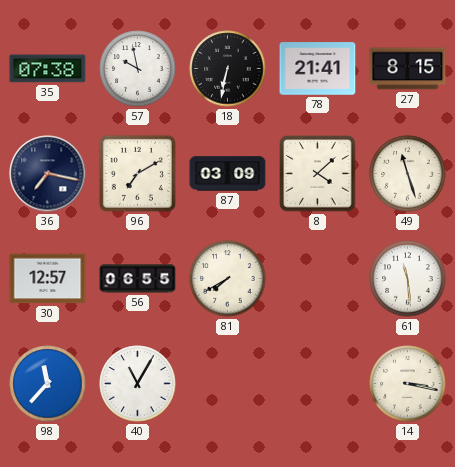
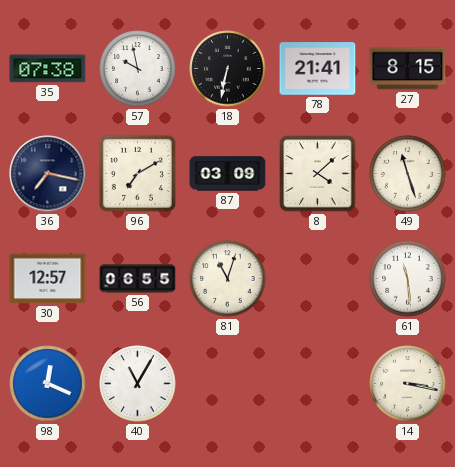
81: 7:40 -> 11:03
98: 11:37 -> 12:19
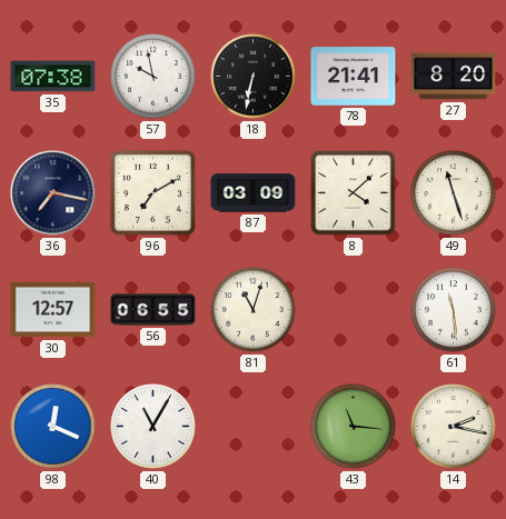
27: 8:15 -> 8:20
43: none -> 11:16
14: 3:17 -> 2:17
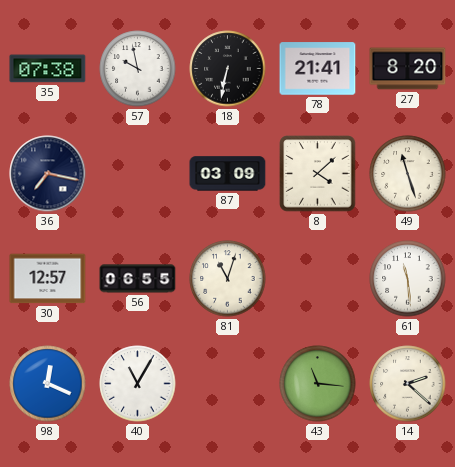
96: 7:10 -> none
14: 2:17 -> 2:22
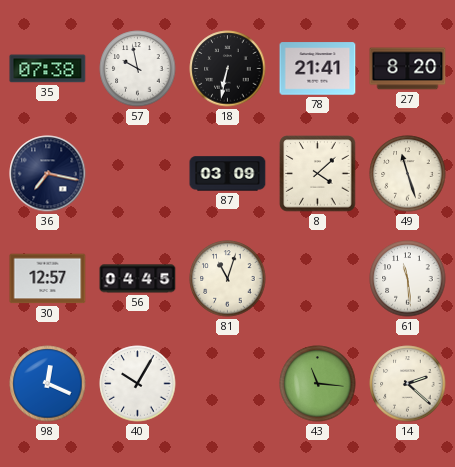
56: 06:55 -> 04:45
40: 11:05 -> 10:05
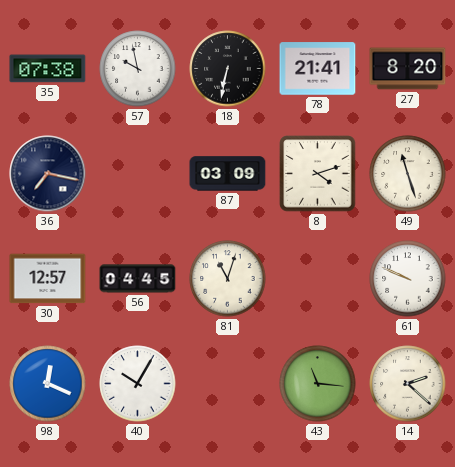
8: 4:08 -> 4:12
61: 11:29 -> 9:49
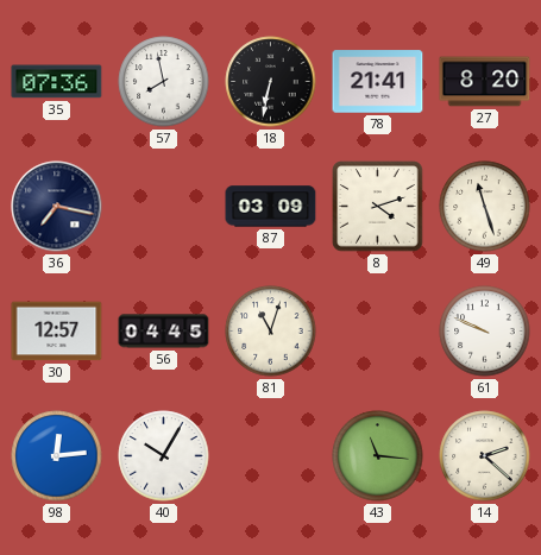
35: 07:38 -> 07:36
57: 9:58 -> 7:58
98: 12:19 -> 12:14
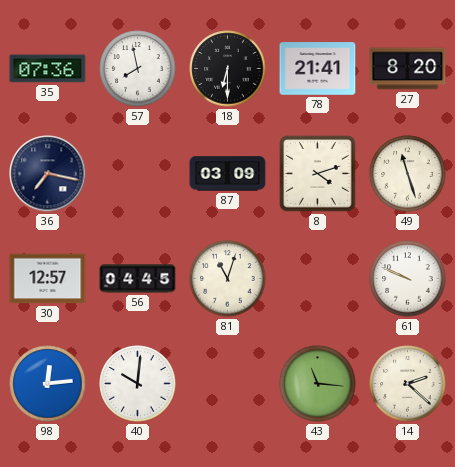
18: 6:32 -> 6:30
40: 10:05 -> 10:01
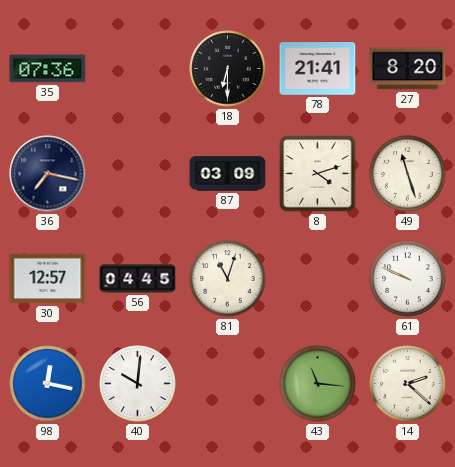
57: 7:58 -> none
98: 12:14 -> 12:17
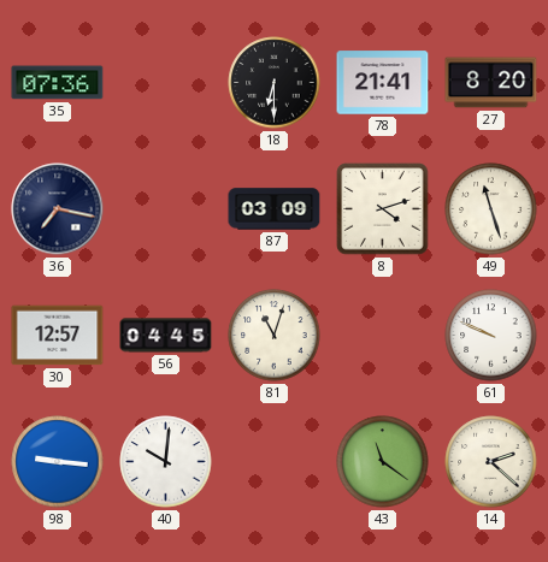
98: 12:17 -> 9:16
43: 11:16 -> 11:21
